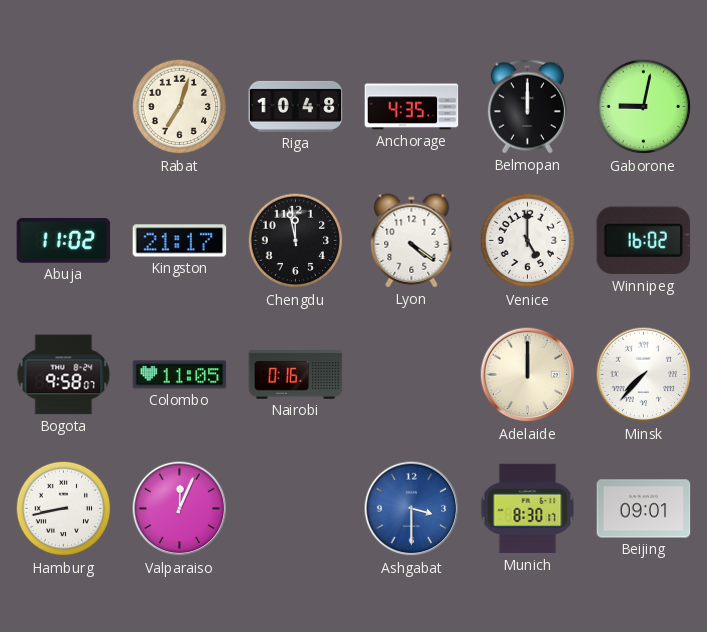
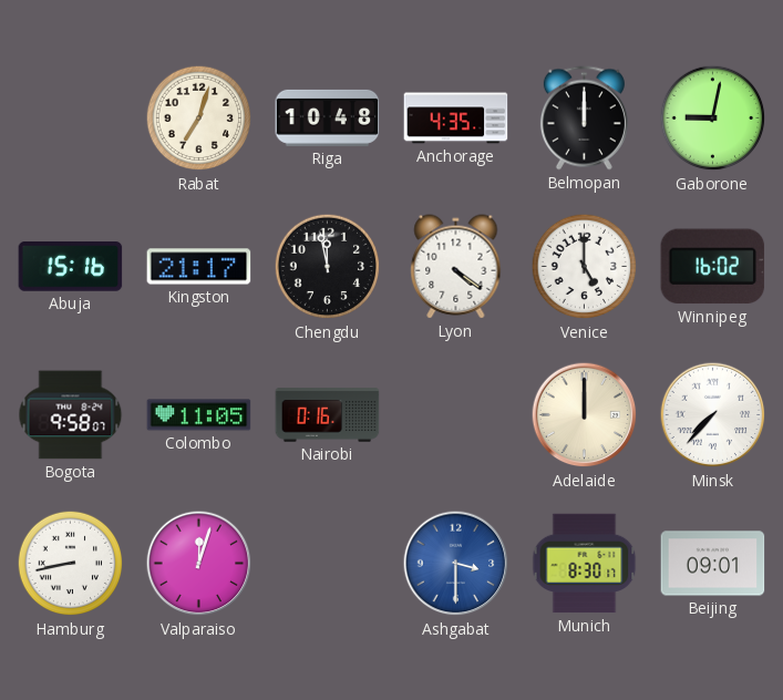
Abuja: 11:02 -> 15:16
Valparaiso: 12:04 -> 12:03
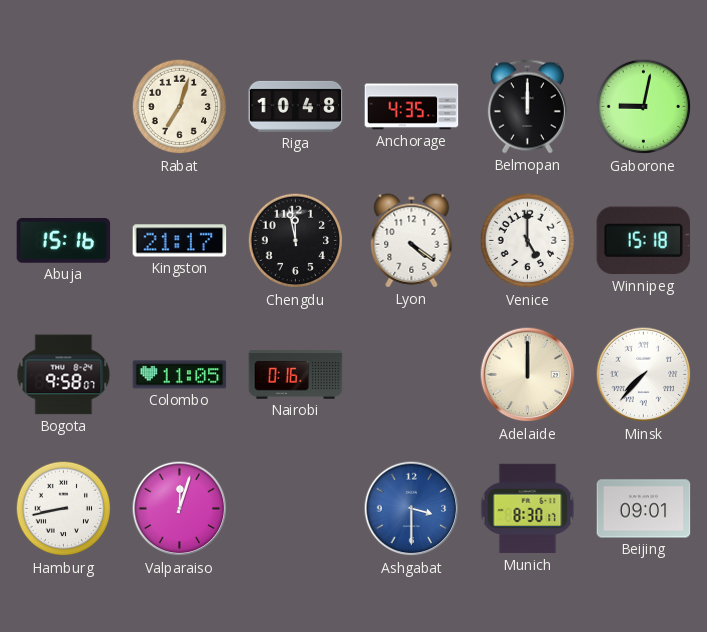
Winnipeg: 16:02 -> 15:18
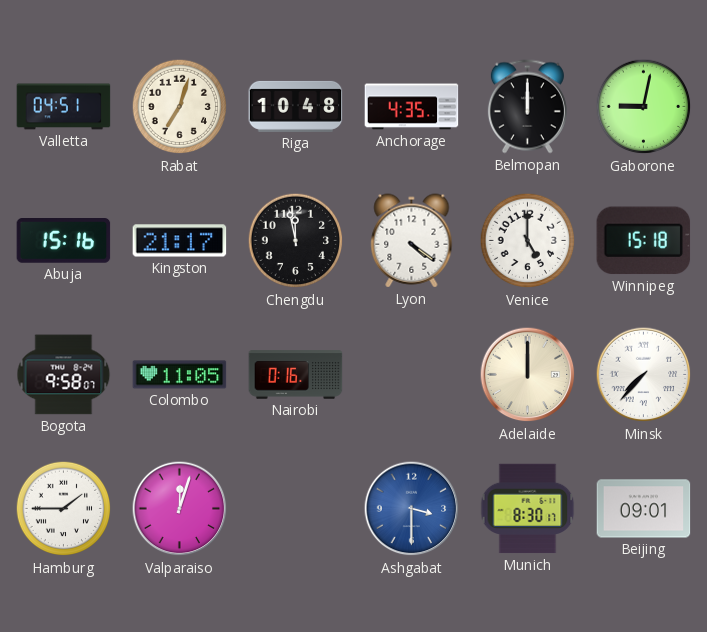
Valletta: none -> 04:51
Hamburg: 8:43 -> 1:45
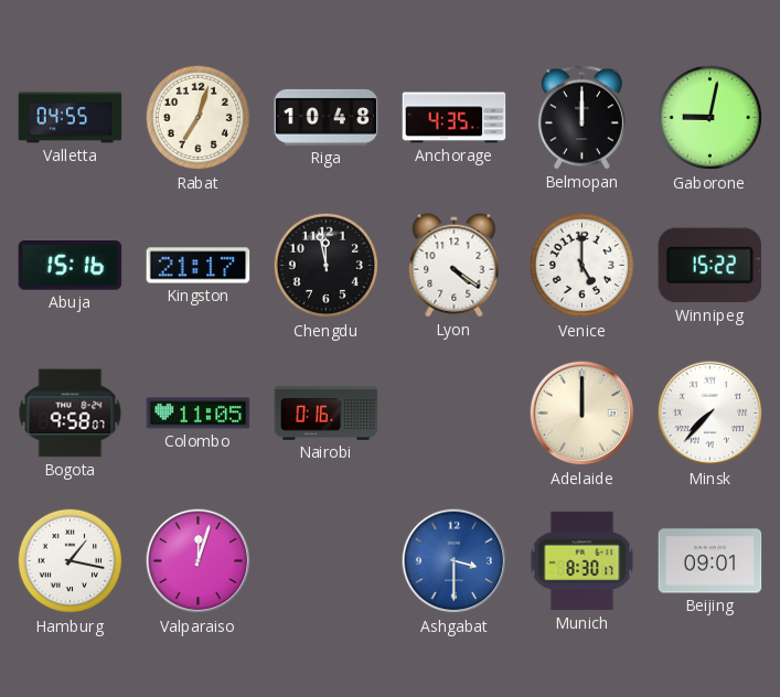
Valletta: 04:51 -> 04:55
Winnipeg: 15:18 -> 15:22
Hamburg: 1:45 -> 1:17
